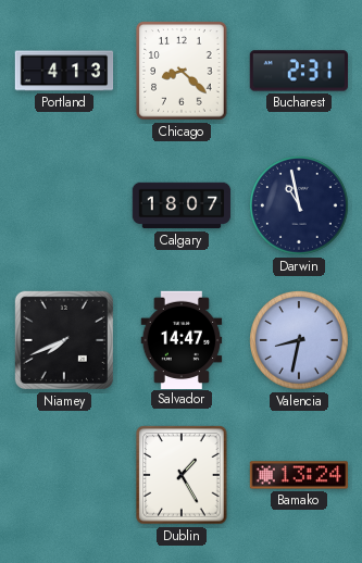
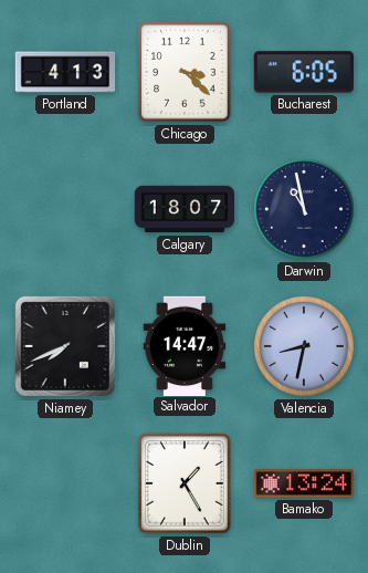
Chicago: 8:22 -> 3:22
Bucharest: 2:31 -> 6:05
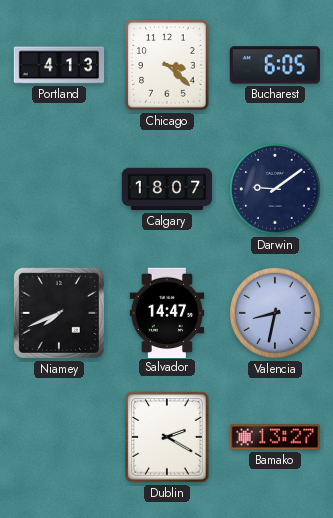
Darwin: 10:58 -> 9:09
Dublin: 1:25 -> 2:20
Bamako: 13:24 -> 13:27
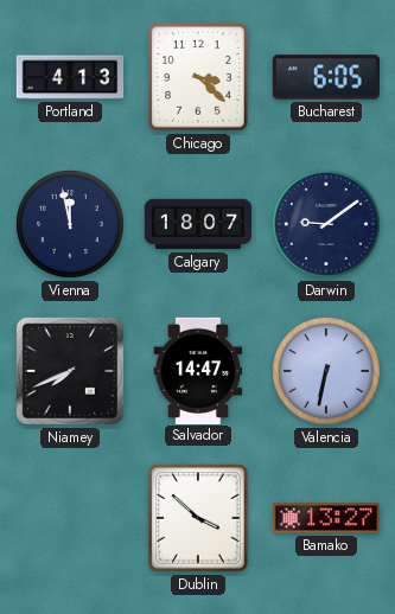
Vienna: none -> 11:58
Valencia: 8:32 -> 6:32
Dublin: 2:20 -> 3:52
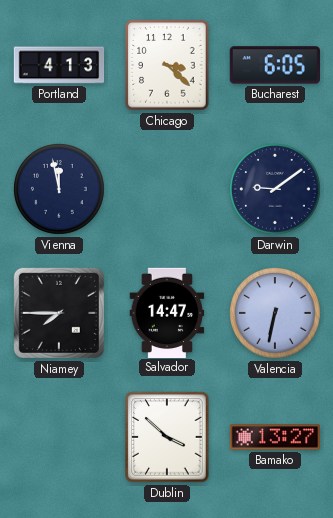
Calgary: 18:07 -> none
Niamey: 7:41 -> 7:45
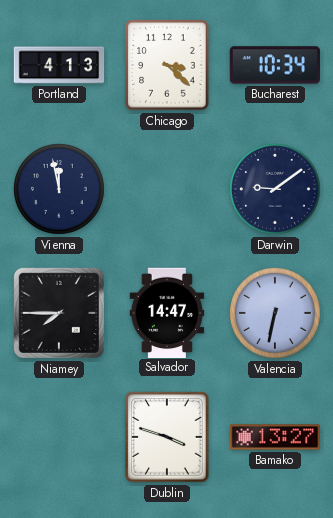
Bucharest: 6:05 -> 10:34
Dublin: 3:52 -> 3:48
